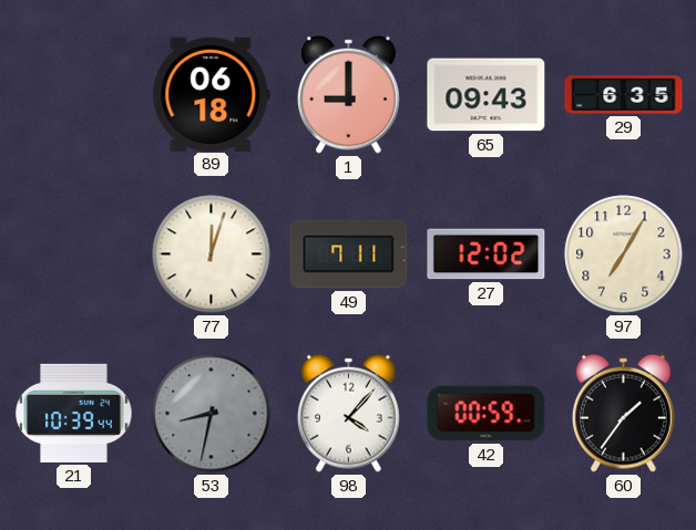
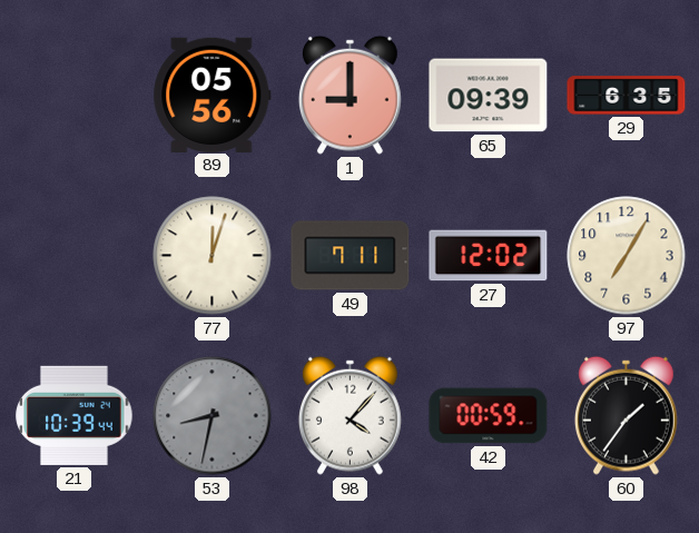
89: 06:18 -> 05:56
65: 09:43 -> 09:39
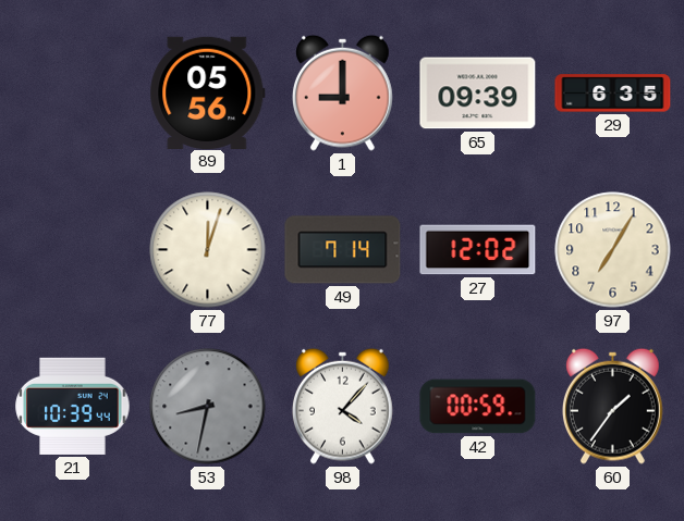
49: 7:11 -> 7:14
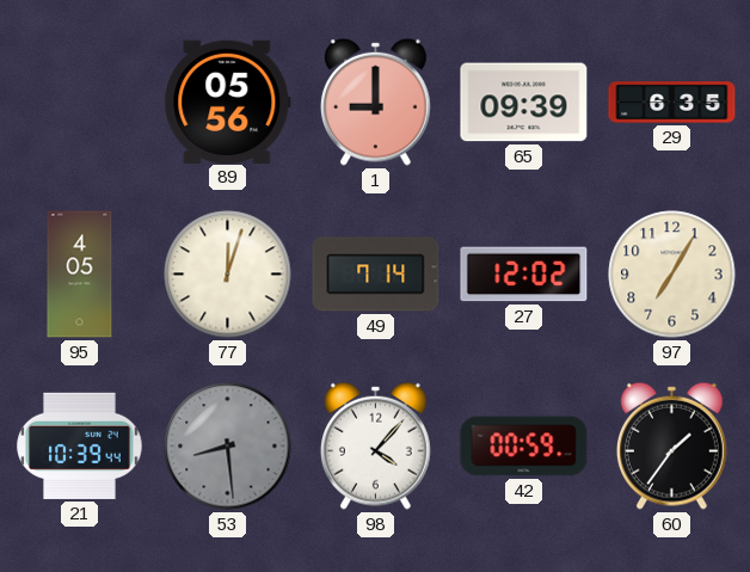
95: none -> 4:05
53: 8:32 -> 8:29
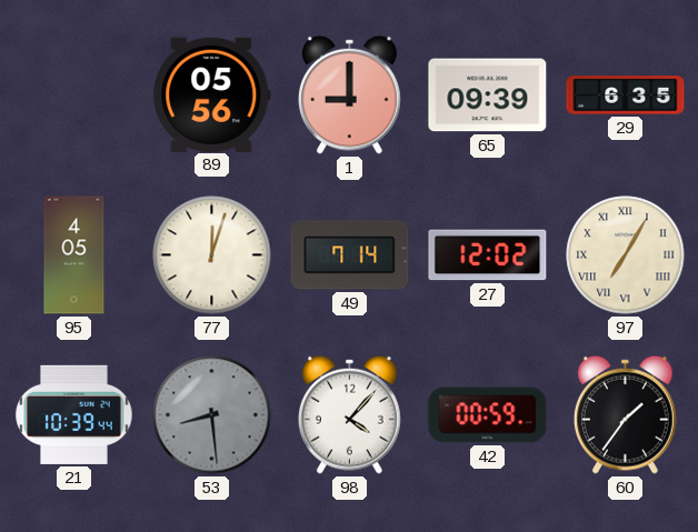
97 numerals: Arabic -> Roman
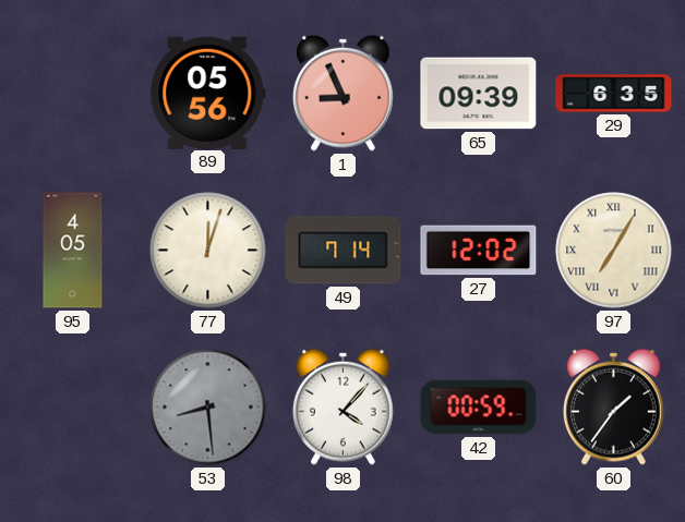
1: 9:00 -> 8:56
21: 10:39 -> none
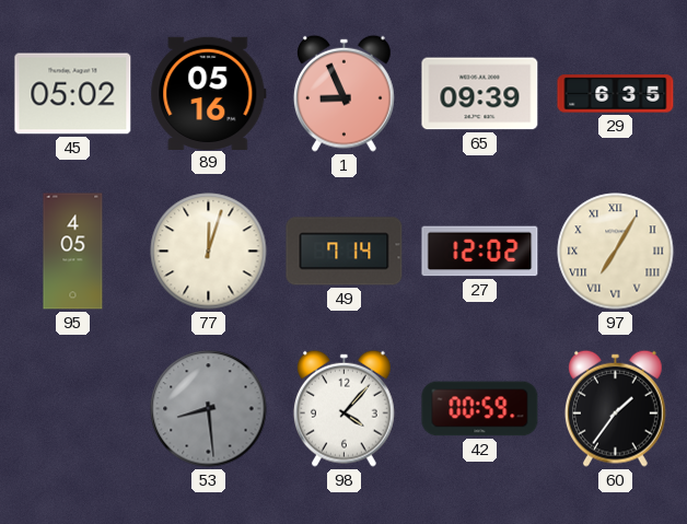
45: none -> 05:02
89: 05:56 -> 05:16
